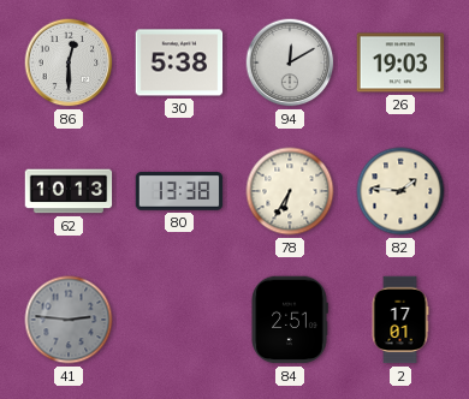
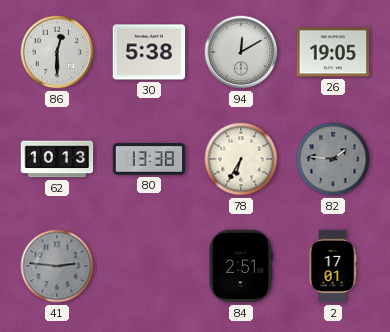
26: 19:03 -> 19:05
82 dial: cream -> grey
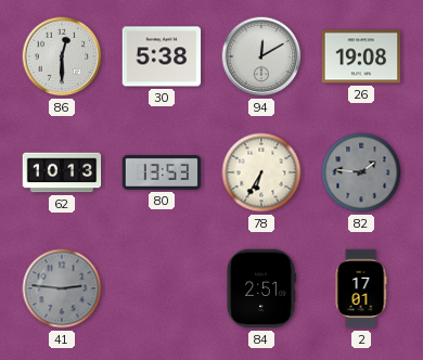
26: 19:05 -> 19:08
80: 13:38 -> 13:53
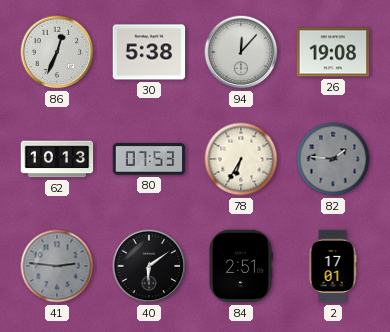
86: 12:30 -> 12:34
94: 12:10 -> 12:07
80: 13:53 -> 07:53
40: none -> 6:09
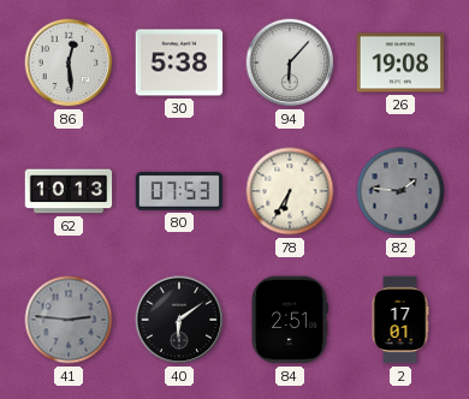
86: 12:34 -> 12:29
94: 12:07 -> 6:07
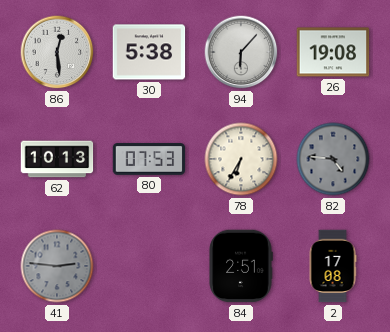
82: 1:46 -> 4:46
40: 6:09 -> none
2: 17:01 -> 17:08
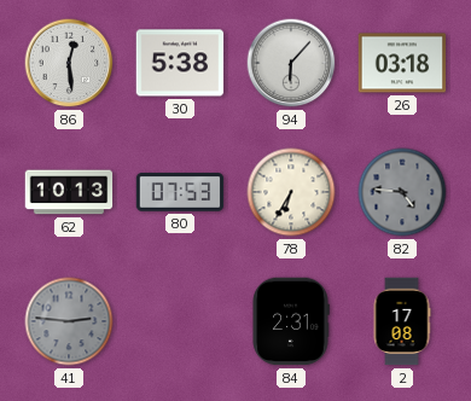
26: 19:08 -> 03:18
84: 2:51 -> 2:31
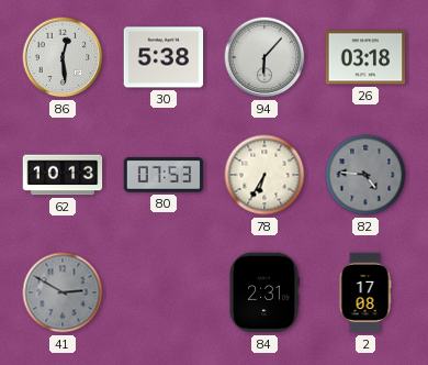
41: 2:46 -> 2:50
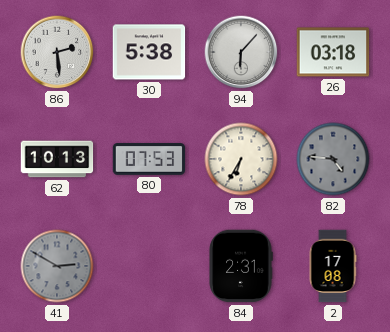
86: 12:29 -> 2:29
